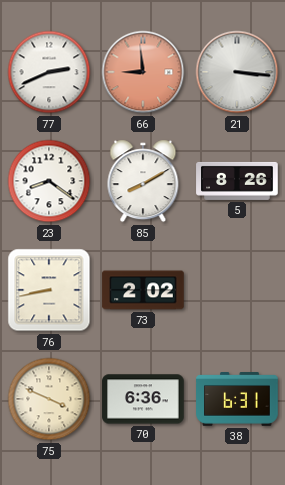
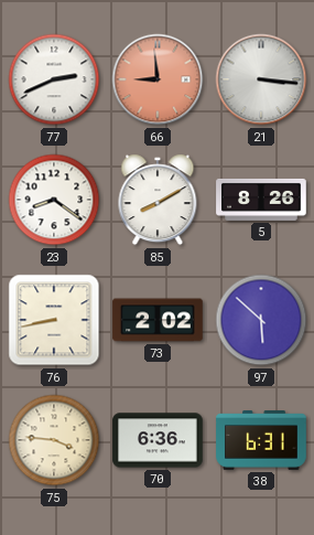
97: none -> 5:52
75: 3:49 -> 3:46
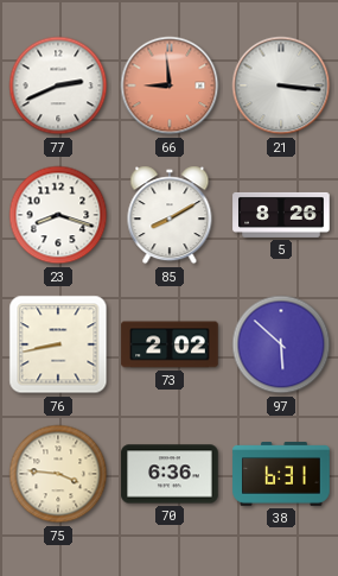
23: 8:21 -> 8:18
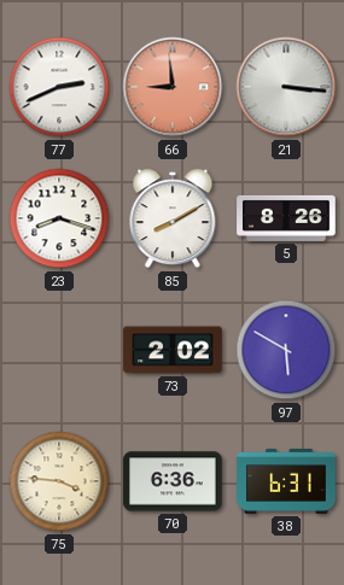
76: 8:43 -> none
97: 5:52 -> 5:50
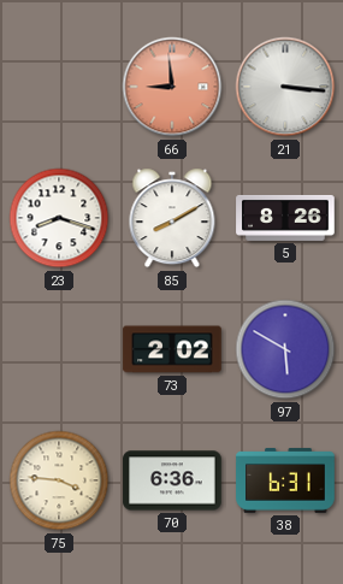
77: 2:41 -> none
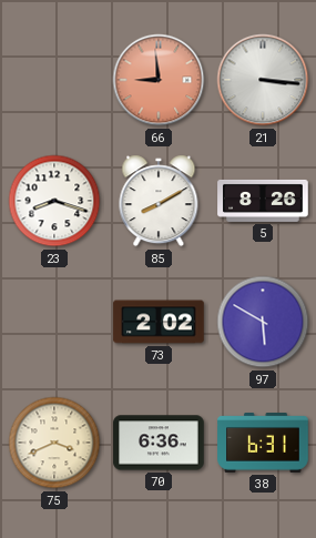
75: 3:46 -> 3:41
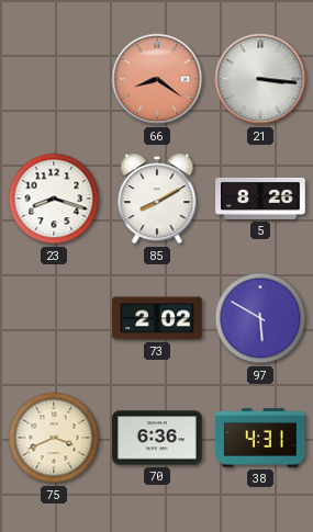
66: 8:59 -> 8:21
38: 6:31 -> 4:31
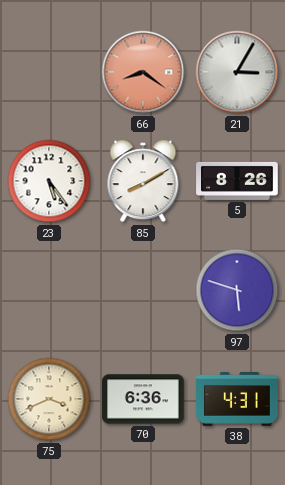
21: 3:16 -> 3:05
23: 8:18 -> 5:24
73: 2:02 -> none
97: 5:50 -> 5:48
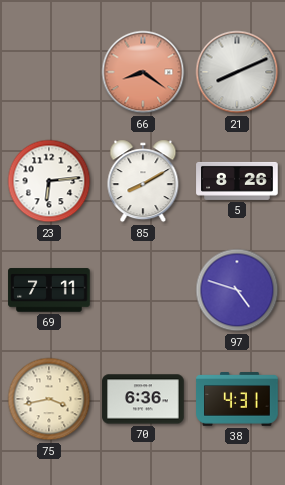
21: 3:05 -> 8:11
23: 5:24 -> 6:14
69: none -> 7:11
97: 5:48 -> 4:48
75: 3:41 -> 3:43
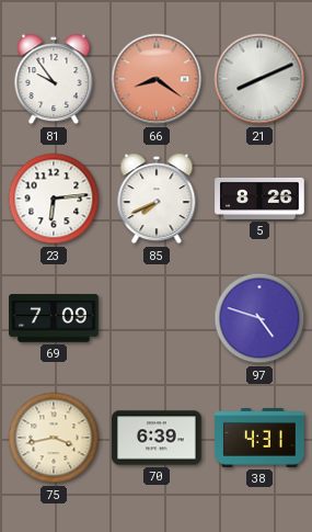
81: none -> 9:54
85: 8:10 -> 7:41
69: 7:11 -> 7:09
70: 6:36 -> 6:39
